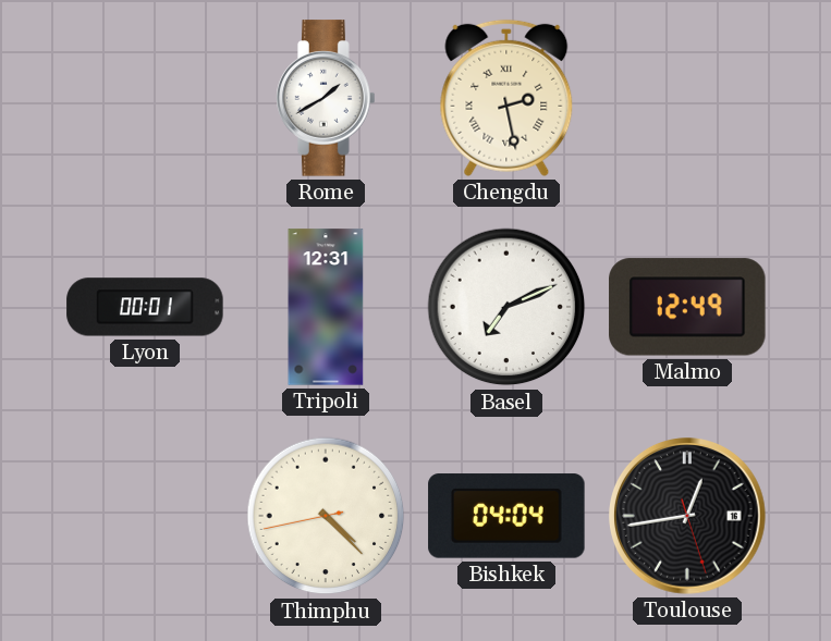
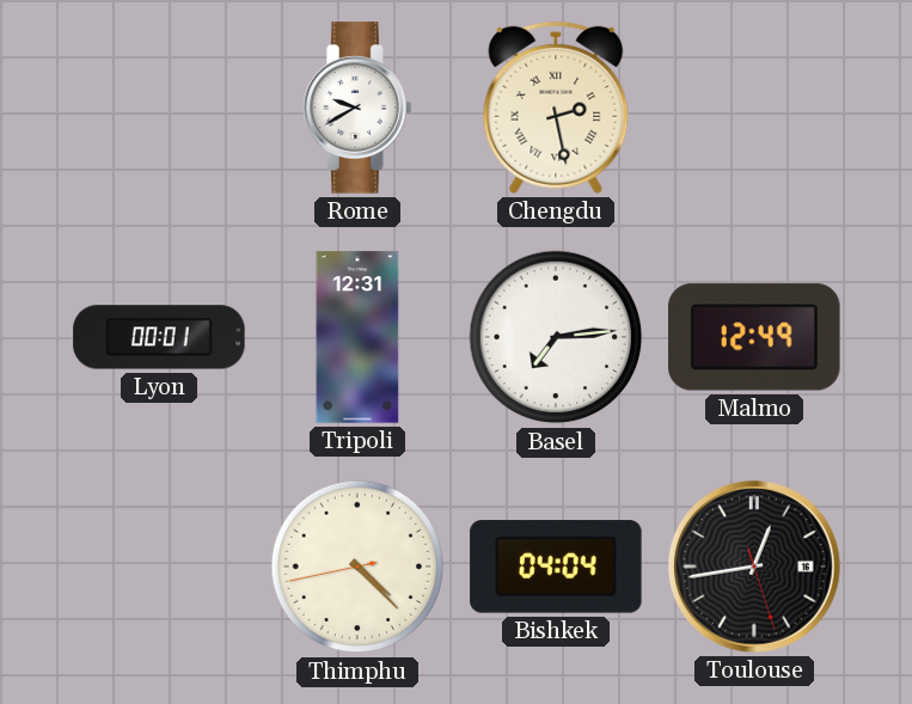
Rome: 1:40 -> 9:40
Basel: 7:11 -> 7:14
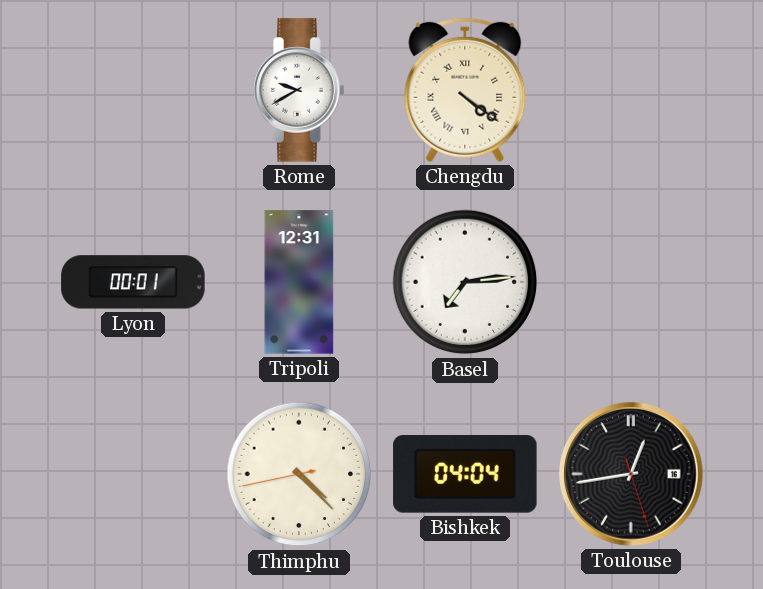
Chengdu: 2:28 -> 4:21
Malmo: 12:49 -> none
